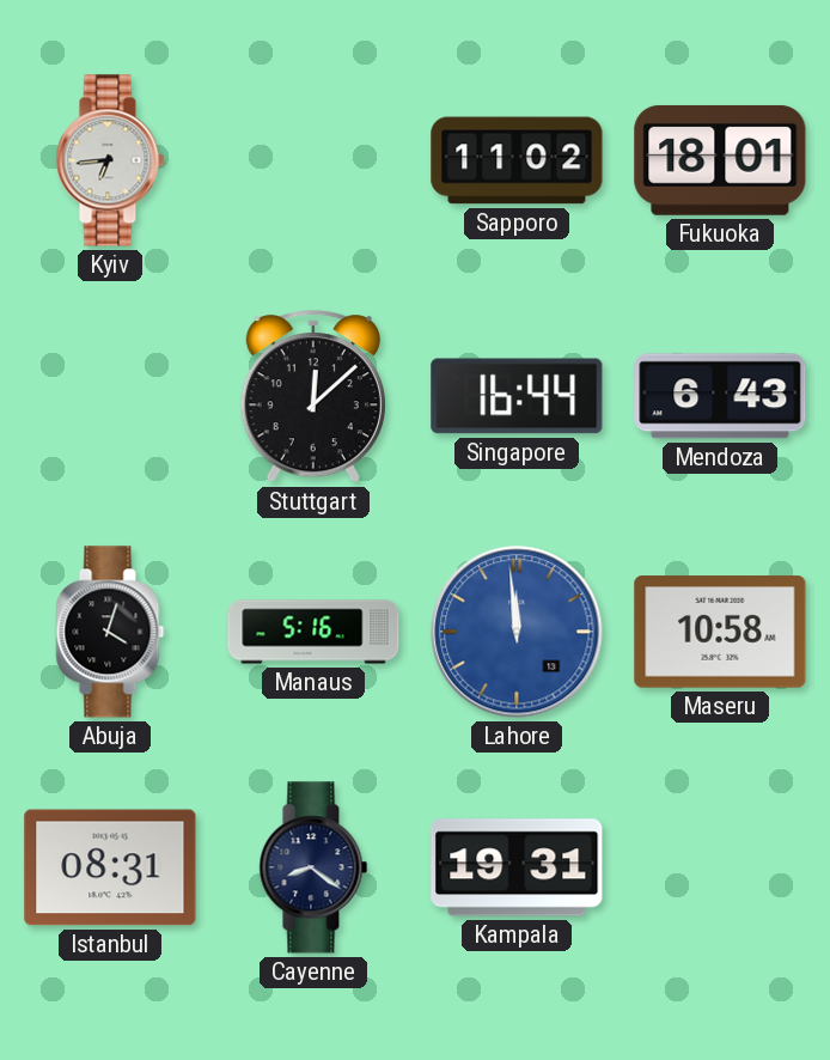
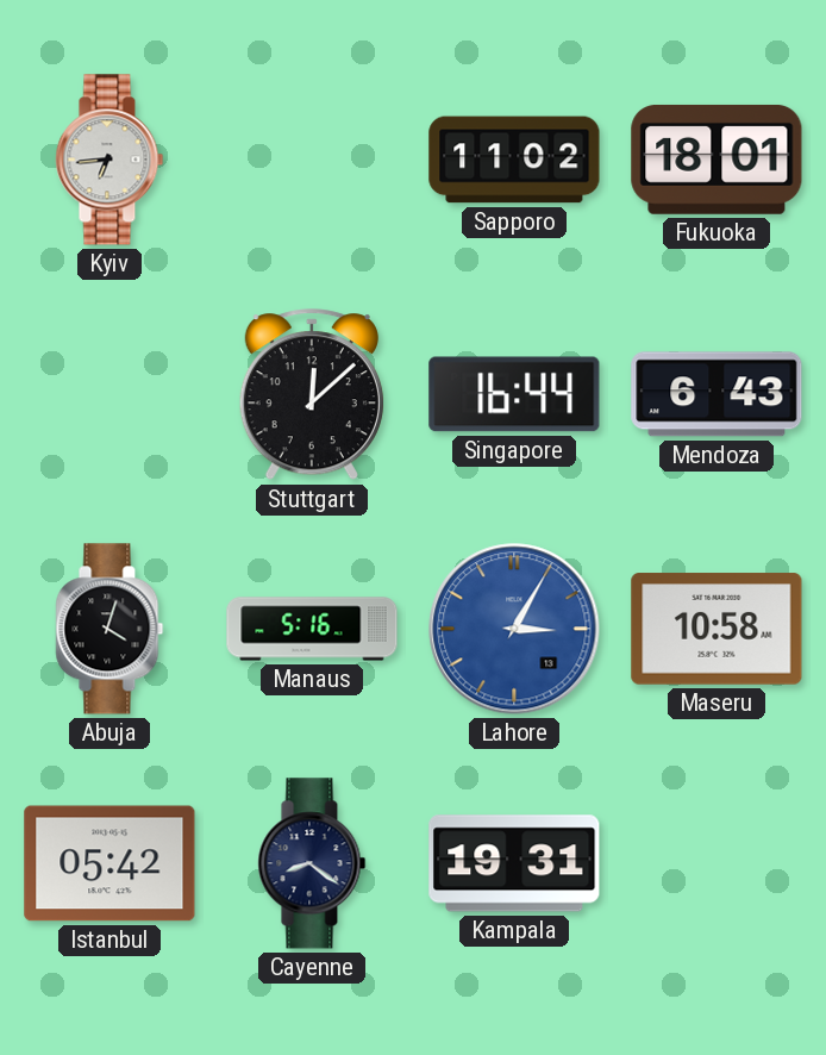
Lahore: 11:59 -> 3:05
Istanbul: 08:31 -> 05:42
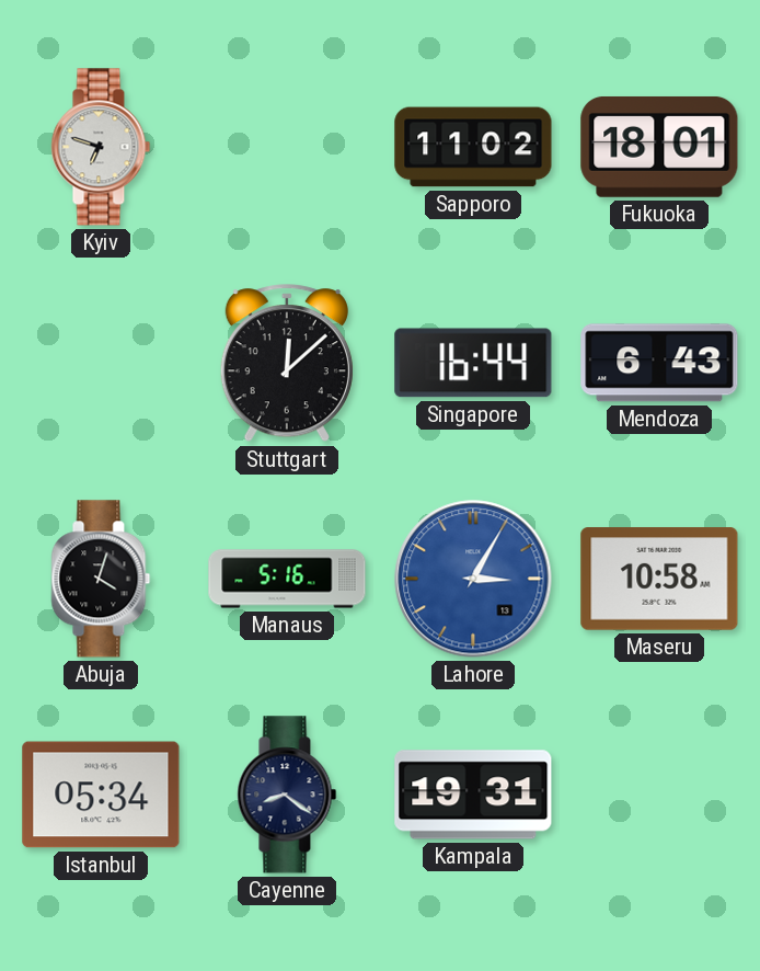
Kyiv: 6:44 -> 6:48
Istanbul: 05:42 -> 05:34
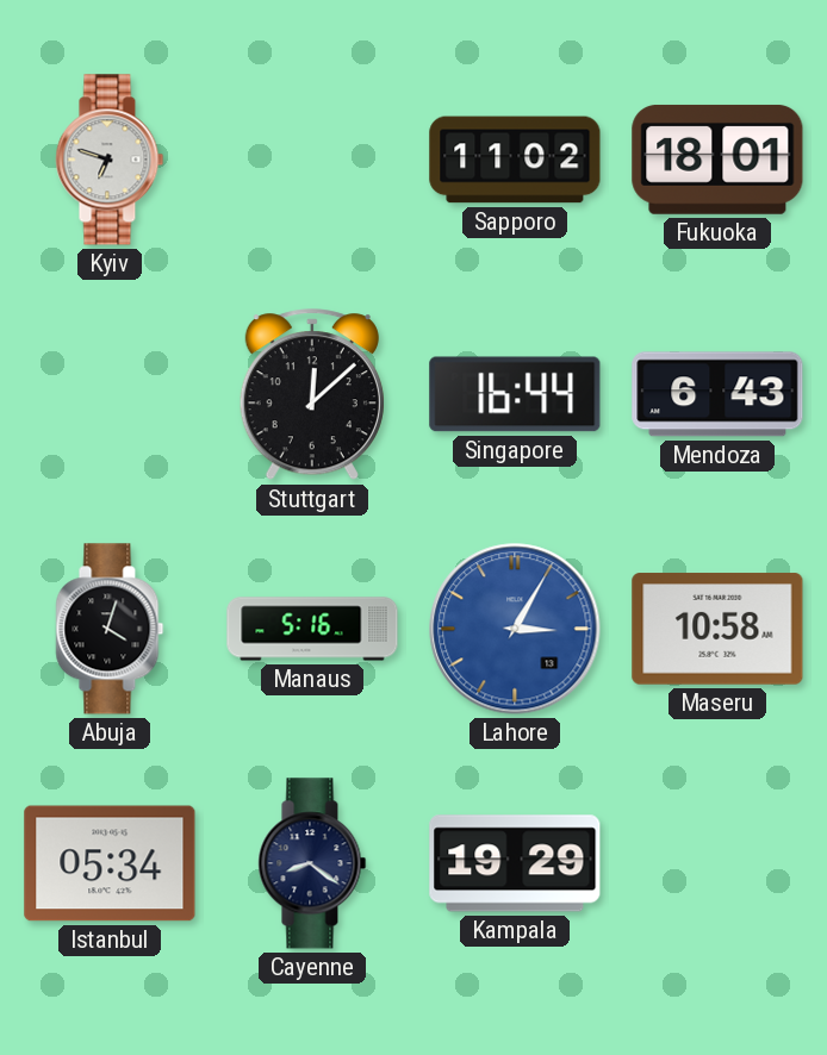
Kampala: 19:31 -> 19:29
